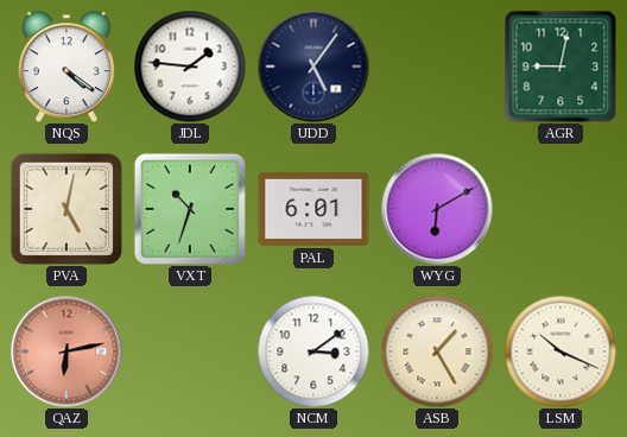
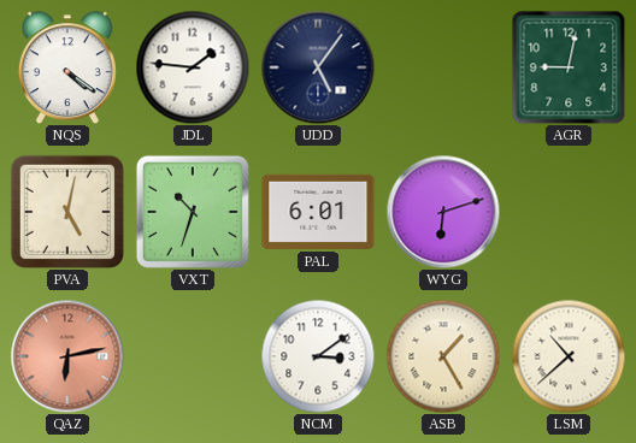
WYG: 6:10 -> 6:12
LSM: 10:19 -> 10:38
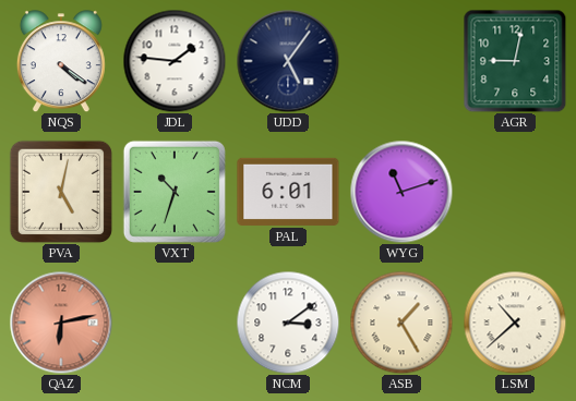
WYG: 6:12 -> 11:12
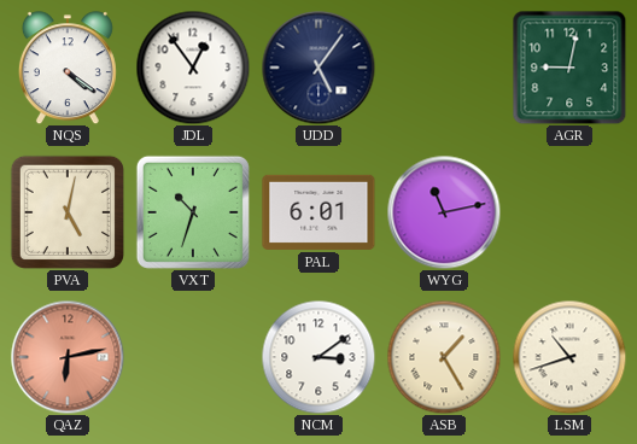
JDL: 1:46 -> 12:54
WYG: 11:12 -> 11:13
LSM: 10:38 -> 10:42
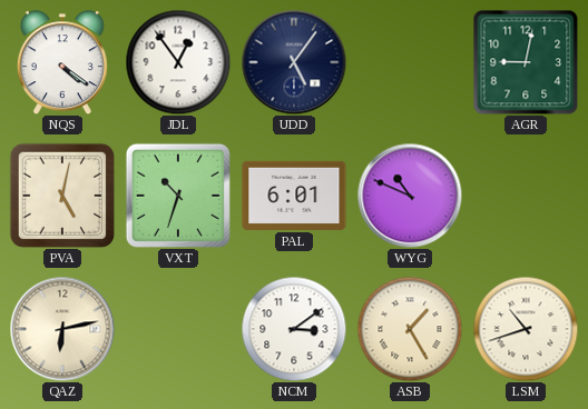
WYG: 11:13 -> 10:49
QAZ dial: salmon -> cream
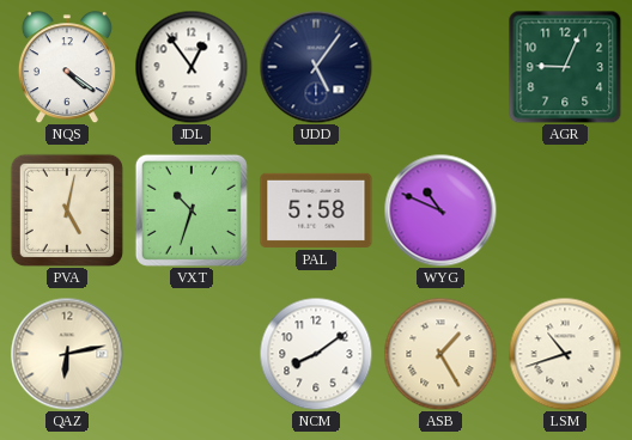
AGR: 9:02 -> 9:04
PAL: 6:01 -> 5:58
NCM: 3:09 -> 8:09
